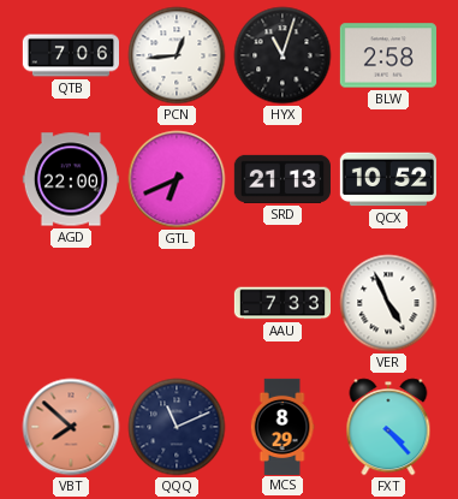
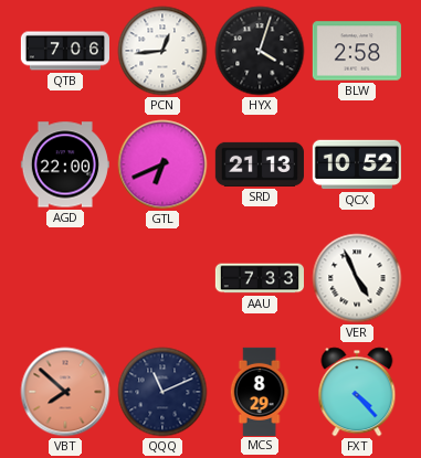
HYX: 11:03 -> 4:03
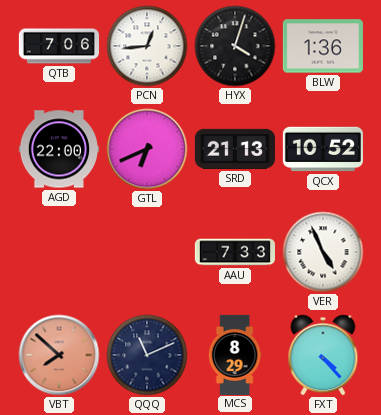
BLW: 2:58 -> 1:36
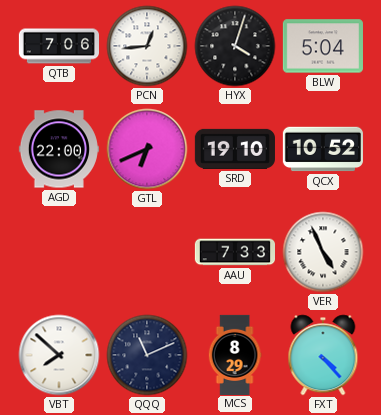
BLW: 1:36 -> 5:04
SRD: 21:13 -> 19:10
VBT dial: salmon -> white
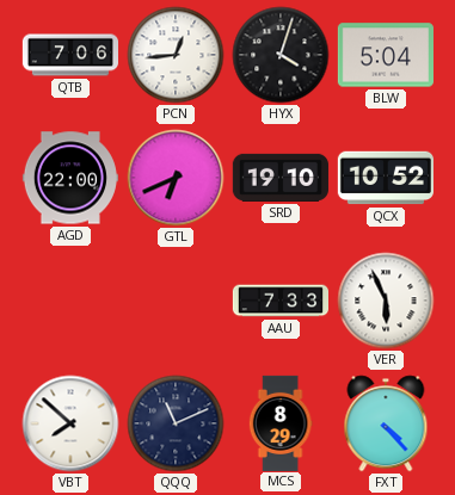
VER: 4:56 -> 5:56
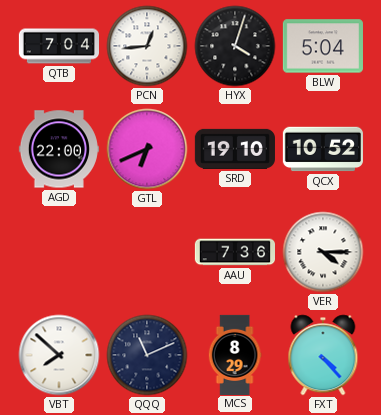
QTB: 7:06 -> 7:04
AAU: 7:33 -> 7:36
VER: 5:56 -> 4:15
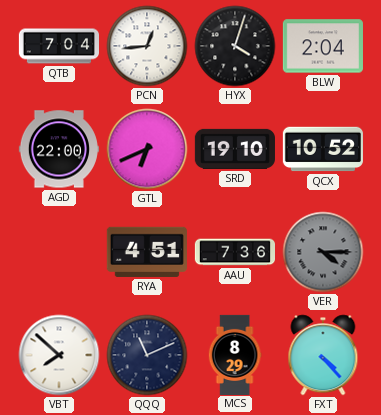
BLW: 5:04 -> 2:04
RYA: none -> 4:51
VER dial: white -> grey
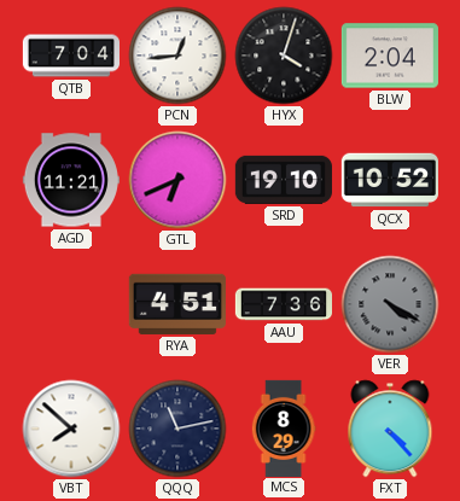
AGD: 22:00 -> 11:21
VER: 4:15 -> 4:20
QQQ: 11:11 -> 11:13
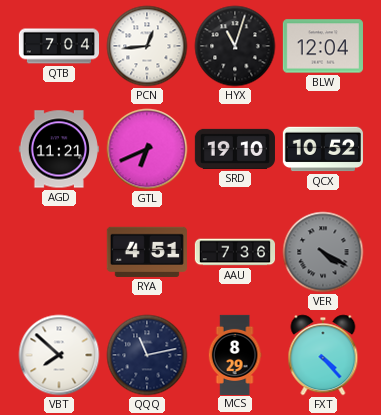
HYX: 4:03 -> 11:03
BLW: 2:04 -> 12:04
